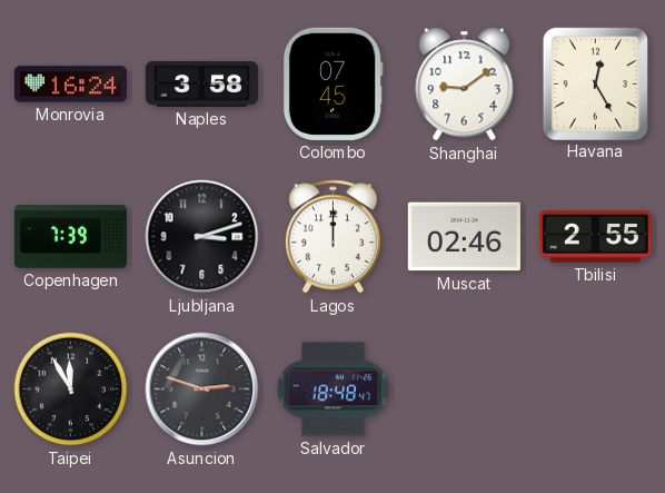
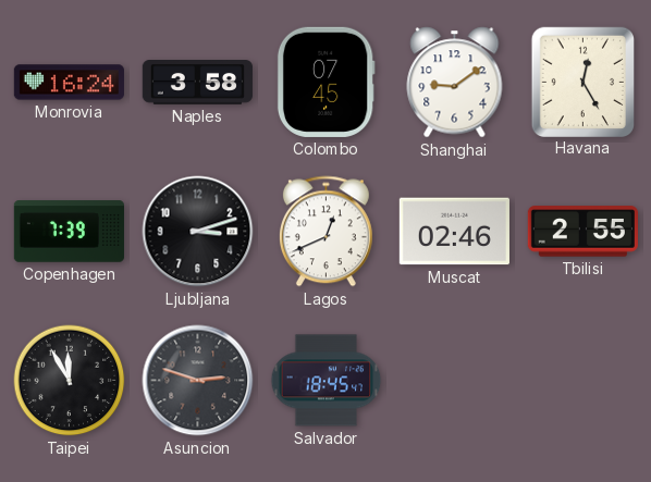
Lagos: 12:00 -> 12:41
Salvador: 18:48 -> 18:45
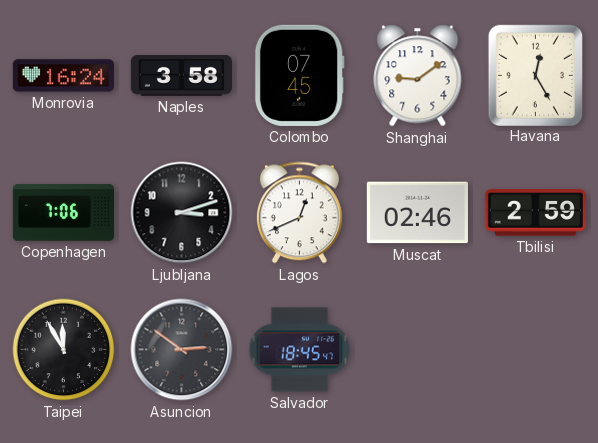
Copenhagen: 7:39 -> 7:06
Tbilisi: 2:55 -> 2:59
Asuncion: 2:48 -> 2:51
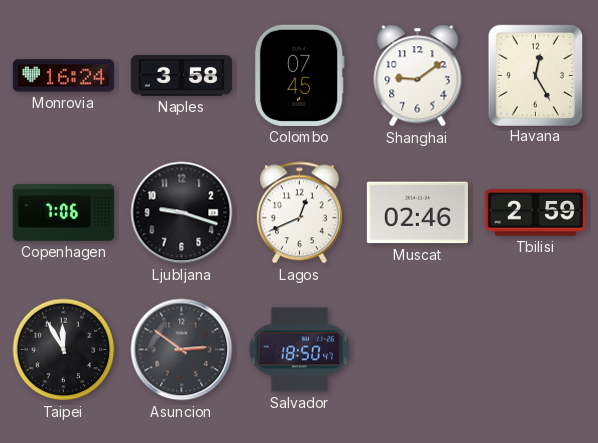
Ljubljana: 3:12 -> 9:18
Salvador: 18:45 -> 18:50
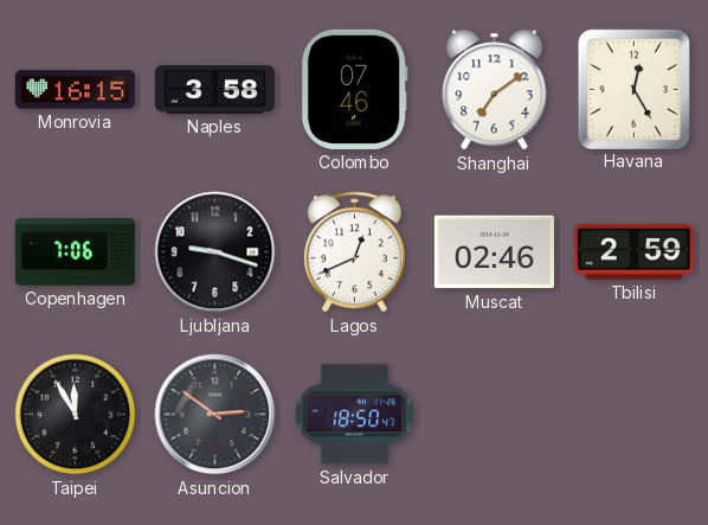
Monrovia: 16:24 -> 16:15
Colombo: 07:45 -> 07:46
Shanghai: 9:09 -> 7:09
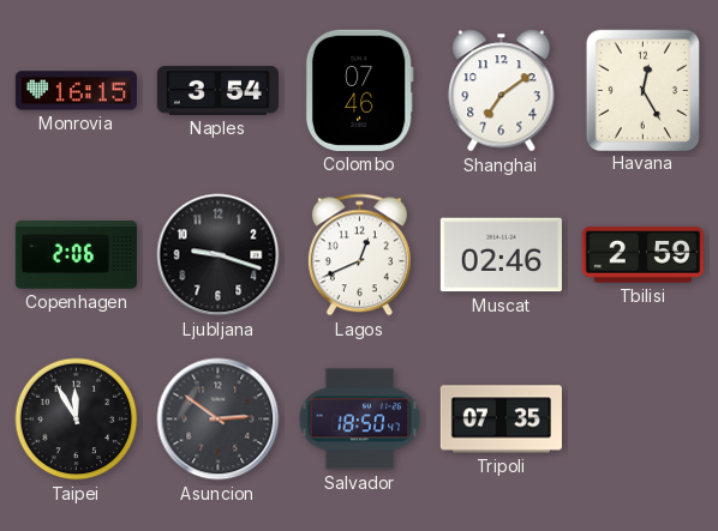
Naples: 3:58 -> 3:54
Copenhagen: 7:06 -> 2:06
Tripoli: none -> 07:35
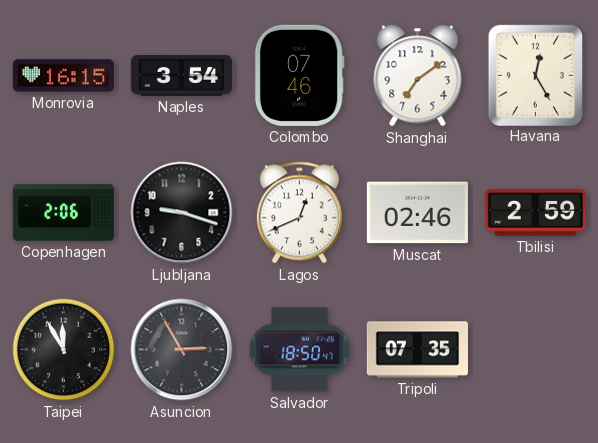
Asuncion: 2:51 -> 2:55
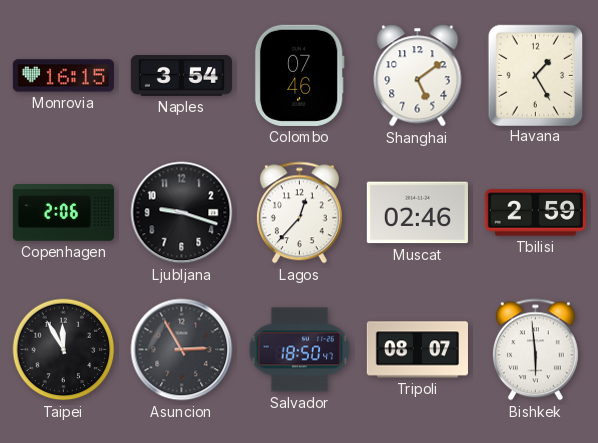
Shanghai: 7:09 -> 5:09
Havana: 12:25 -> 1:25
Lagos: 12:41 -> 12:37
Tripoli: 07:35 -> 08:07
Bishkek: none -> 5:59
